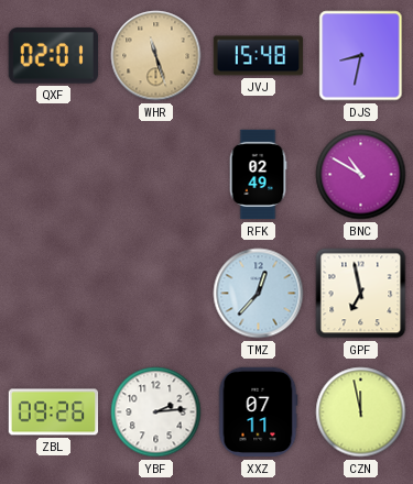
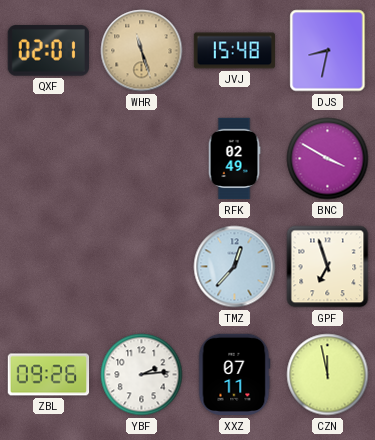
BNC: 10:50 -> 3:50
GPF: 6:58 -> 6:57
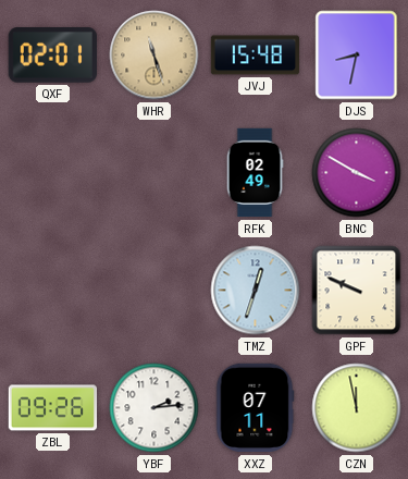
TMZ: 12:37 -> 12:33
GPF: 6:57 -> 9:49
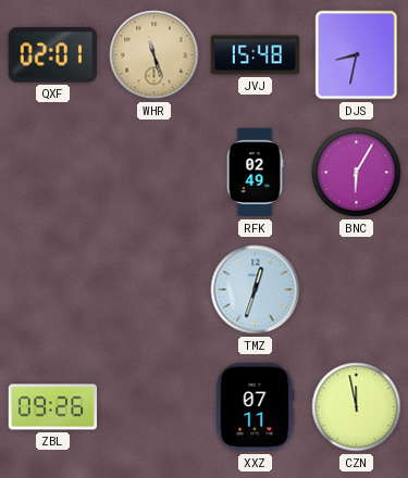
BNC: 3:50 -> 6:05
GPF: 9:49 -> none
YBF: 2:14 -> none
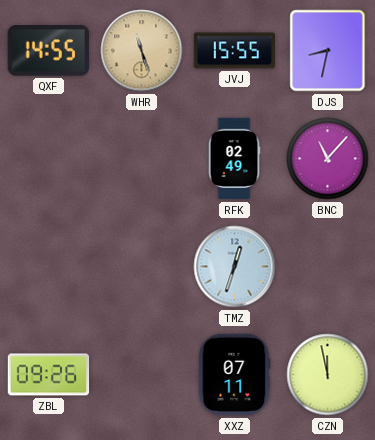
QXF: 02:01 -> 14:55
JVJ: 15:48 -> 15:55
BNC: 6:05 -> 11:07
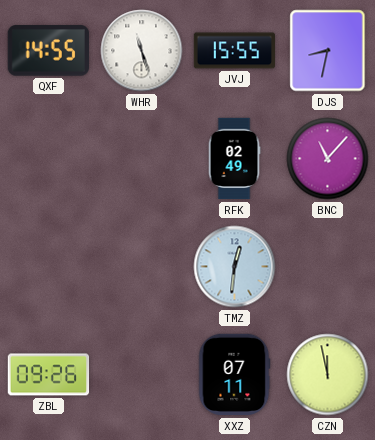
WHR dial: champagne -> white
TMZ: 12:33 -> 12:31
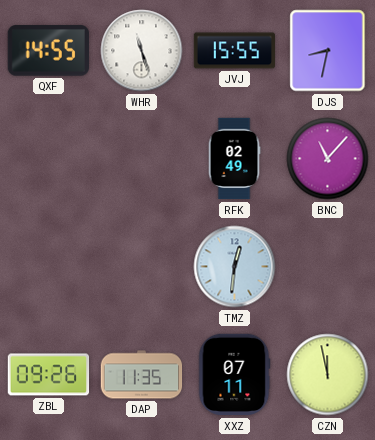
DAP: none -> 11:35
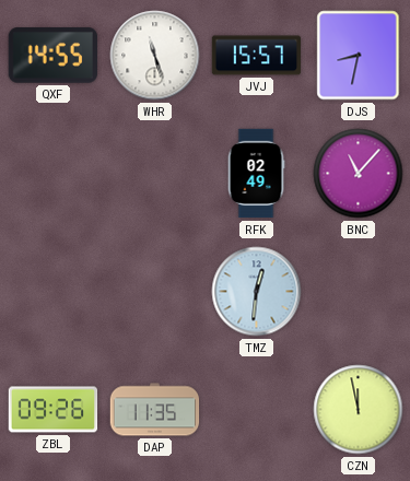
JVJ: 15:55 -> 15:57
XXZ: 07:11 -> none
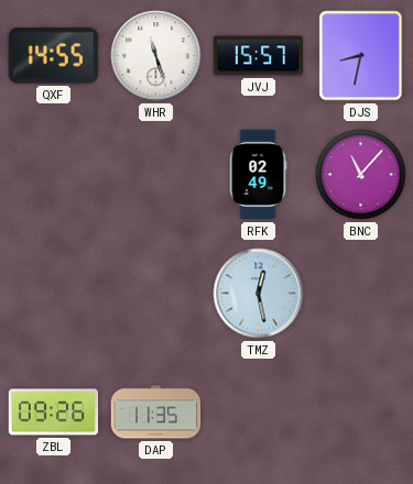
TMZ: 12:31 -> 12:28
CZN: 11:58 -> none
